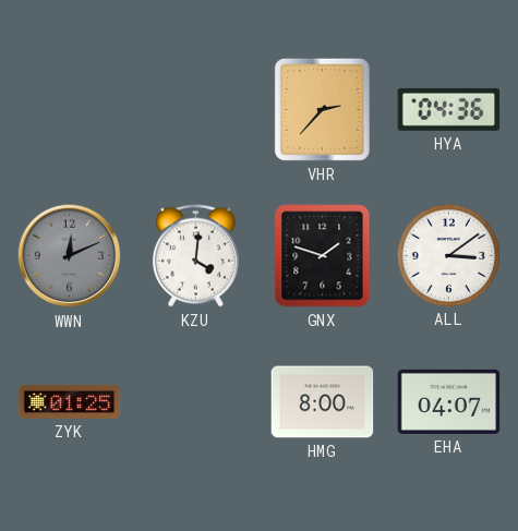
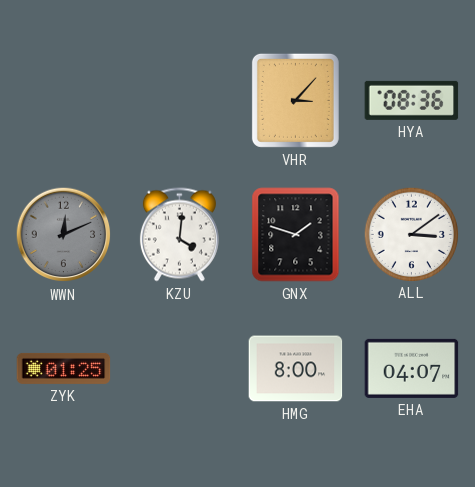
VHR: 2:37 -> 3:07
HYA: 04:36 -> 08:36
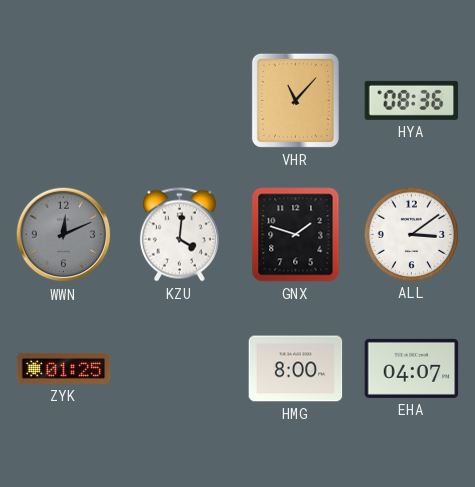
VHR: 3:07 -> 11:07
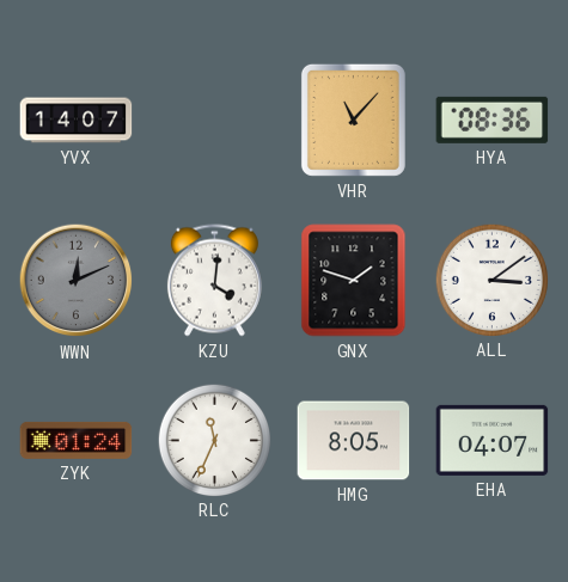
YVX: none -> 14:07
ZYK: 01:25 -> 01:24
RLC: none -> 11:34
HMG: 8:00 -> 8:05
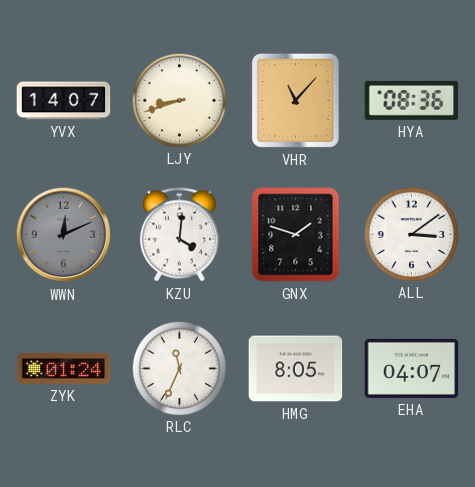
LJY: none -> 8:42
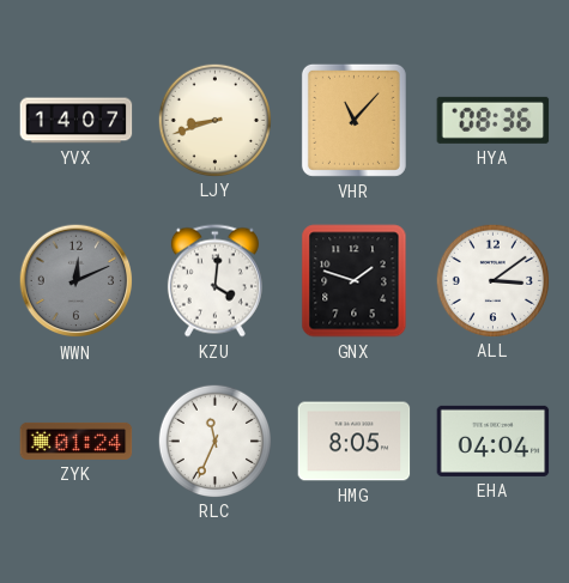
EHA: 04:07 -> 04:04
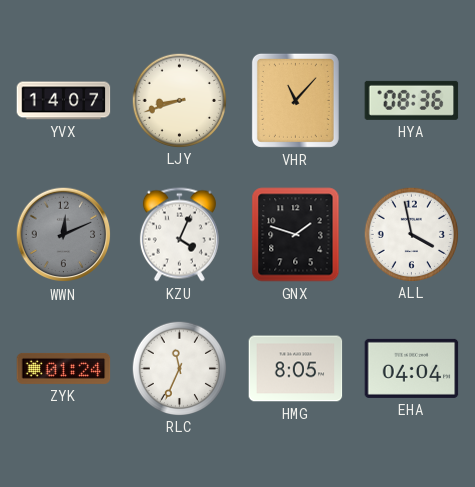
KZU: 4:01 -> 4:04
ALL: 3:09 -> 3:58
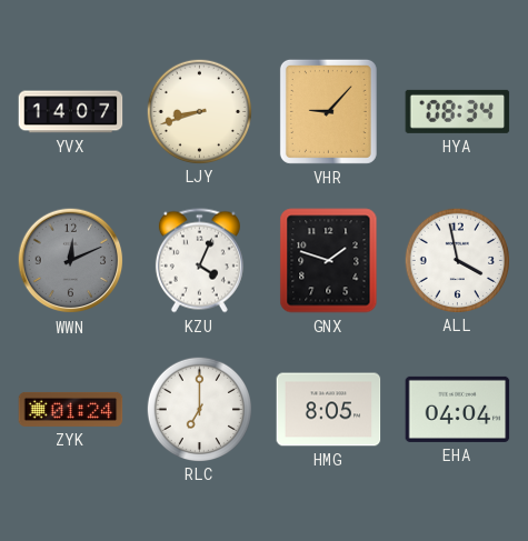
VHR: 11:07 -> 9:07
HYA: 08:36 -> 08:34
RLC: 11:34 -> 7:00
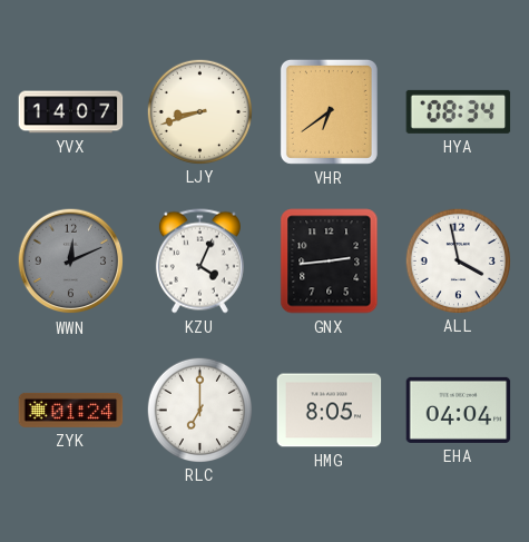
VHR: 9:07 -> 6:39
GNX: 1:48 -> 2:44
